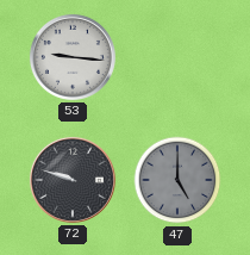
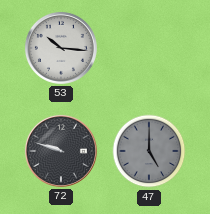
53: 9:16 -> 10:16
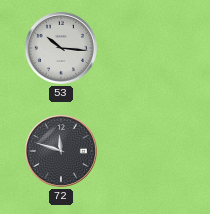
72: 9:48 -> 11:48
47: 5:00 -> none
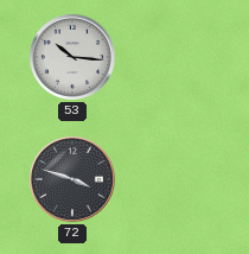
72: 11:48 -> 3:48
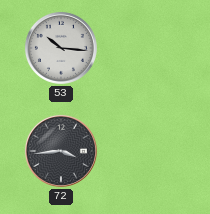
72: 3:48 -> 3:44
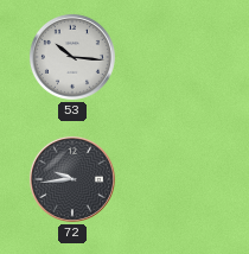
72: 3:44 -> 9:44
